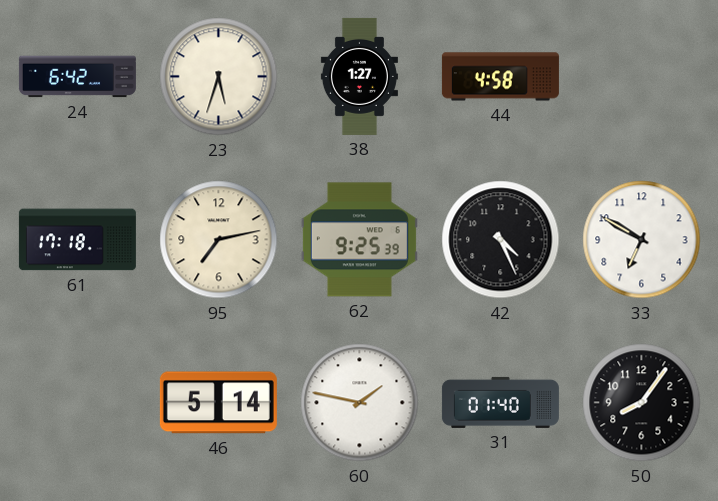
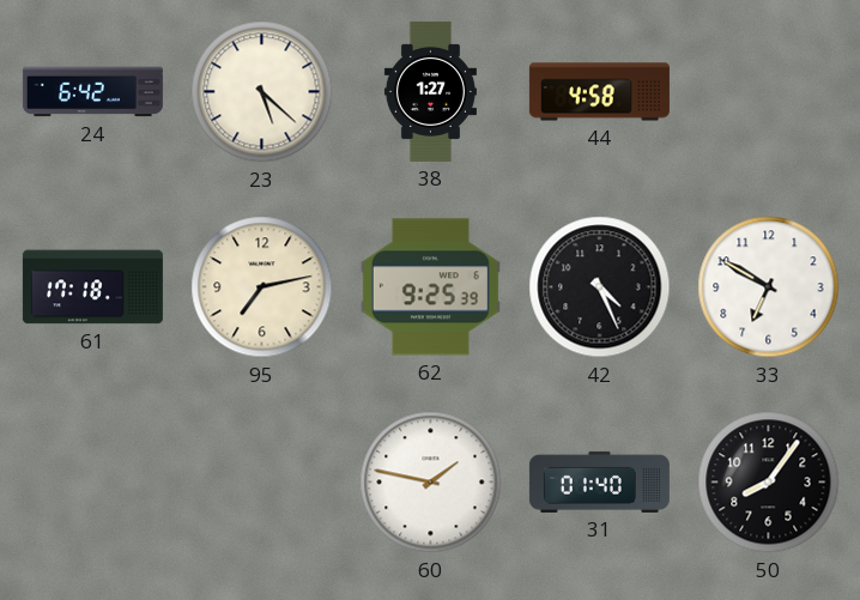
23: 5:33 -> 5:22
46: 5:14 -> none
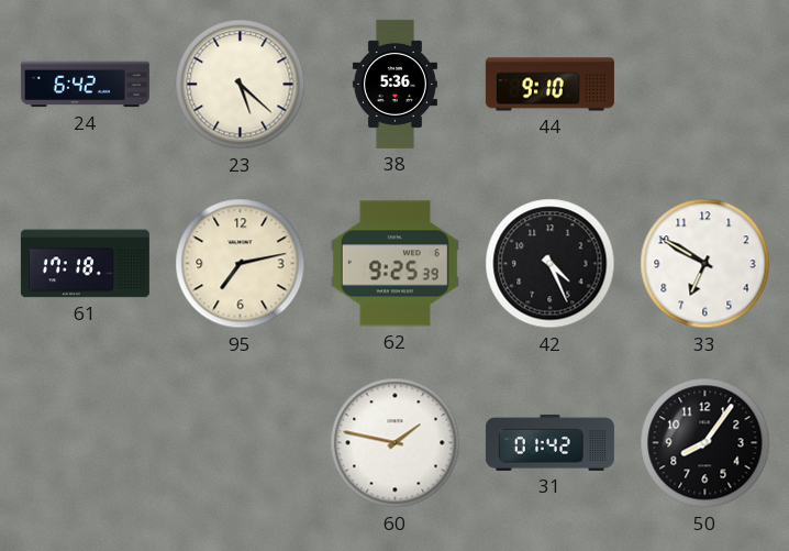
38: 1:27 -> 5:36
44: 4:58 -> 9:10
31: 01:40 -> 01:42
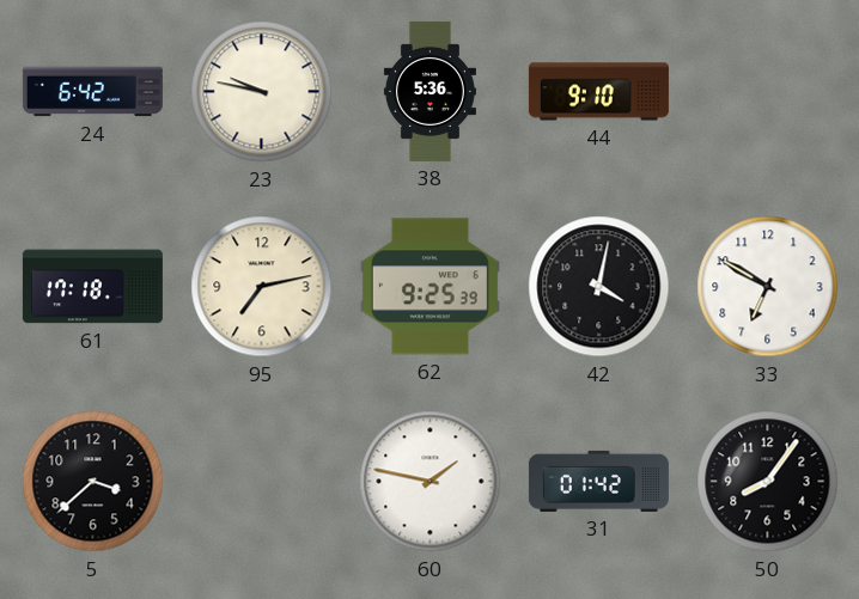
23: 5:22 -> 9:47
42: 4:26 -> 4:02
5: none -> 3:38
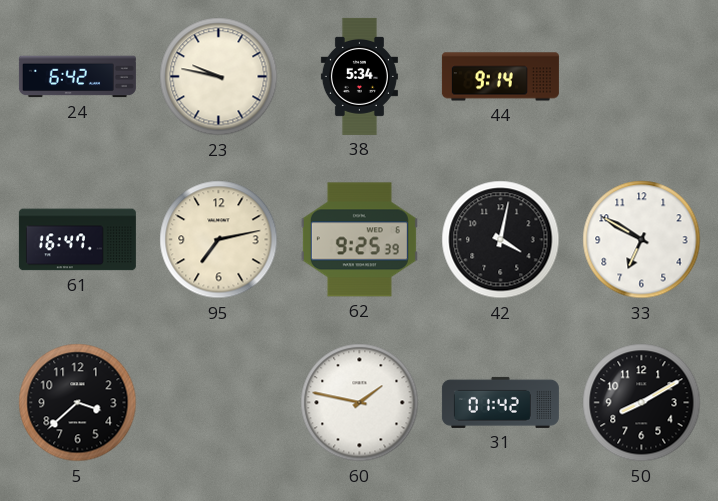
38: 5:36 -> 5:34
44: 9:10 -> 9:14
61: 17:18 -> 16:47
50: 8:06 -> 8:10
